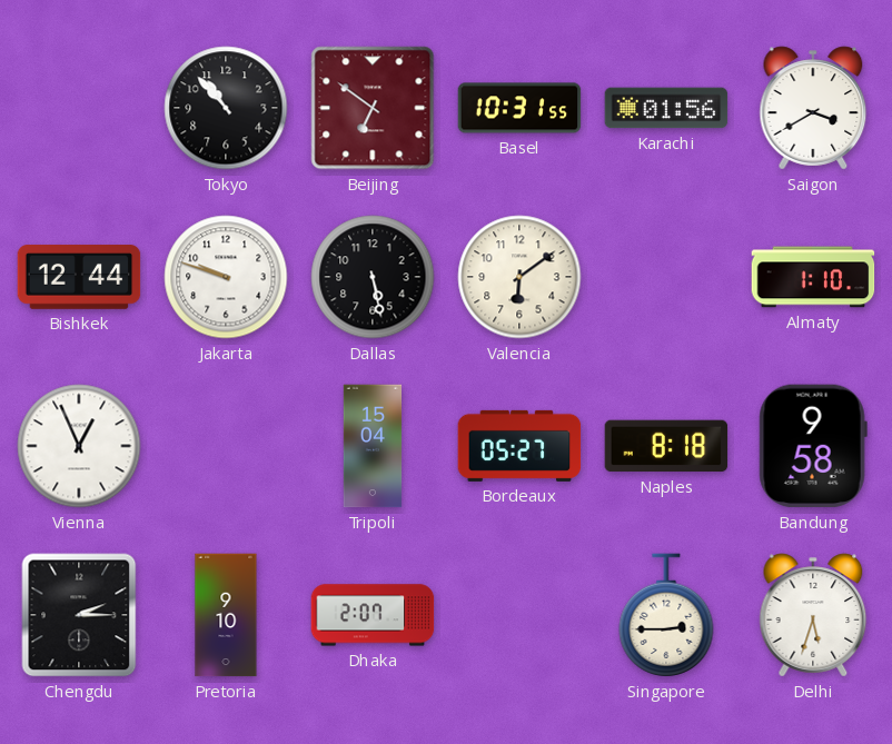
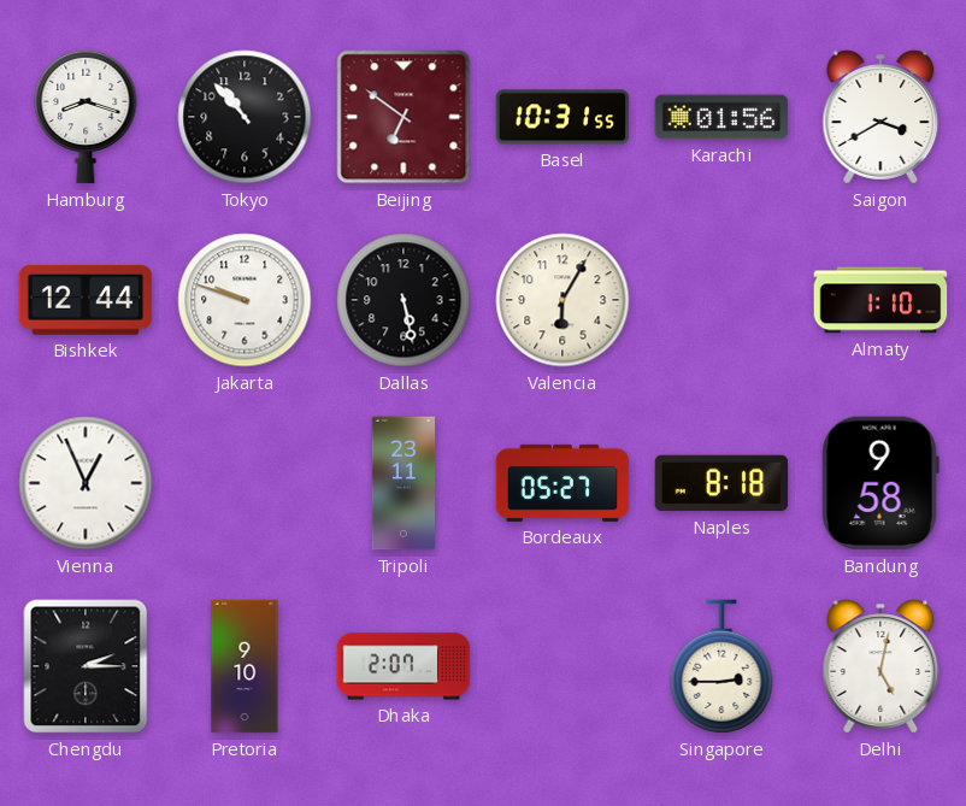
Hamburg: none -> 8:18
Valencia: 6:09 -> 6:05
Tripoli: 15:04 -> 23:11
Delhi: 5:33 -> 5:02
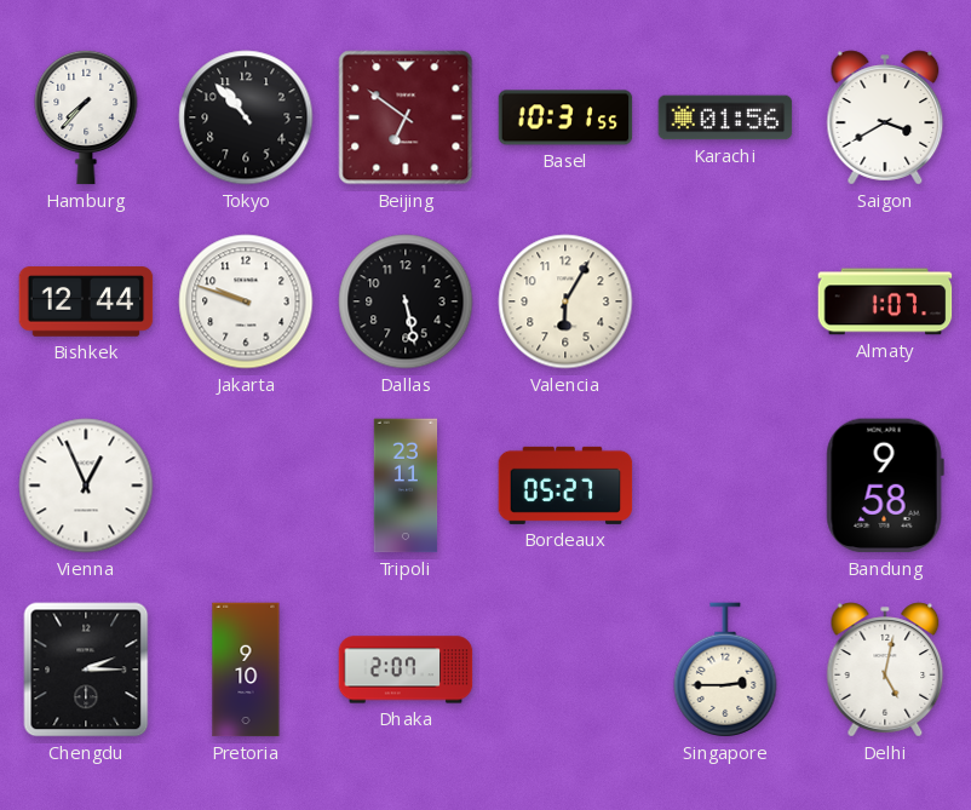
Hamburg: 8:18 -> 7:37
Almaty: 1:10 -> 1:07
Naples: 8:18 -> none
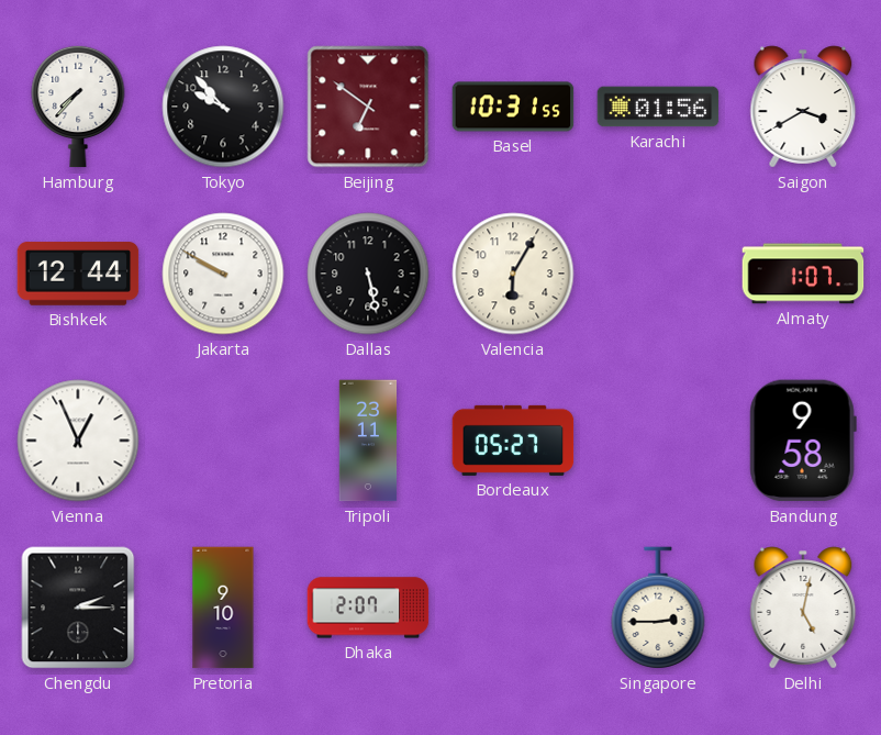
Tokyo: 10:53 -> 9:53
Jakarta: 9:48 -> 9:50
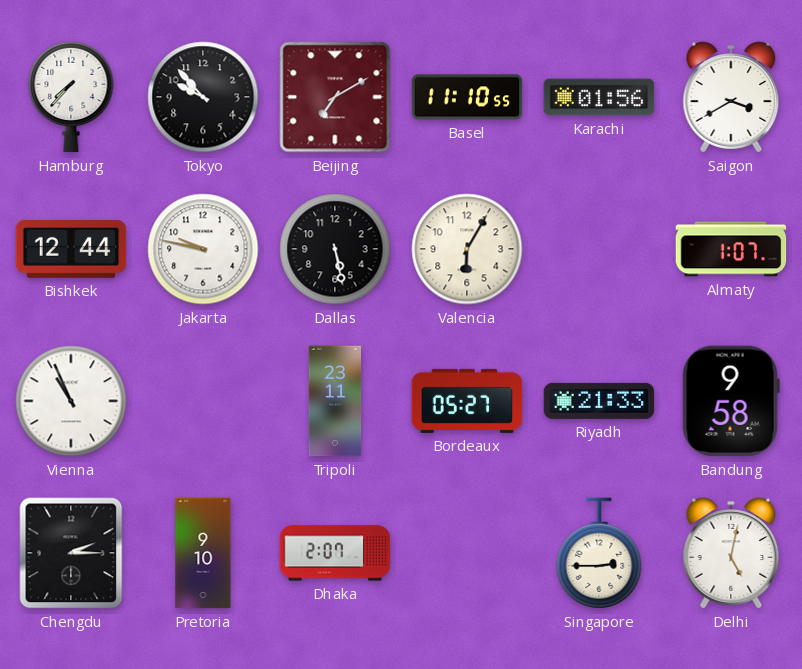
Beijing: 6:51 -> 7:10
Basel: 10:31 -> 11:10
Jakarta: 9:50 -> 9:47
Vienna: 12:56 -> 10:56
Riyadh: none -> 21:33
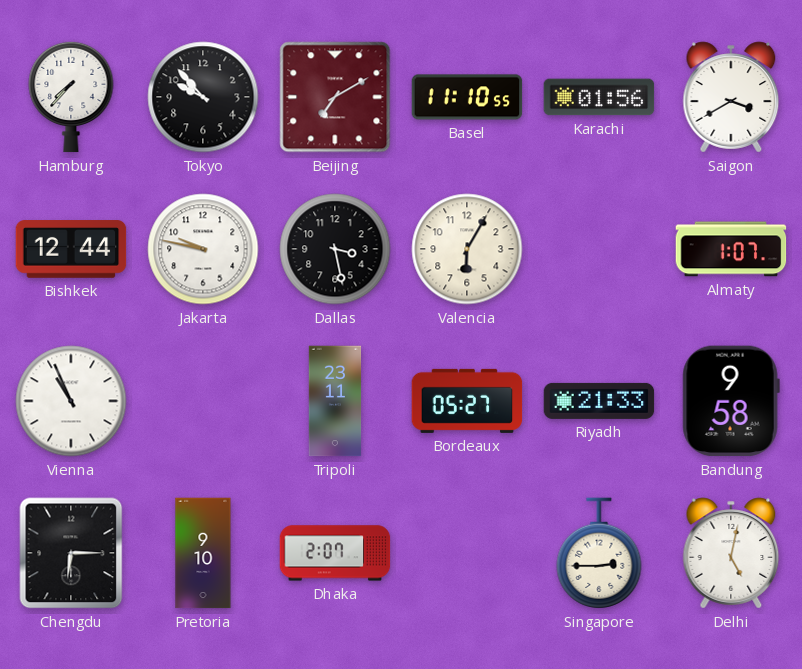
Dallas: 5:28 -> 3:28
Chengdu: 2:15 -> 6:15
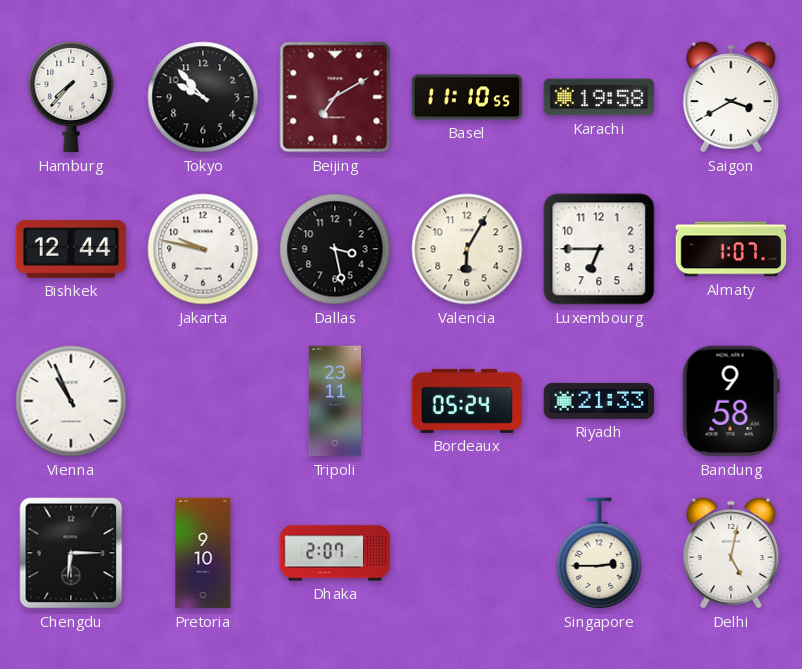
Karachi: 01:56 -> 19:58
Luxembourg: none -> 6:45
Bordeaux: 05:27 -> 05:24
